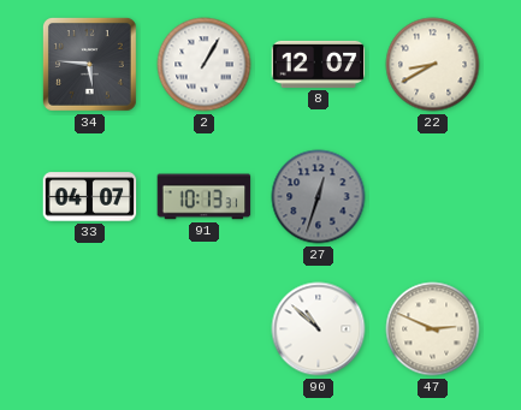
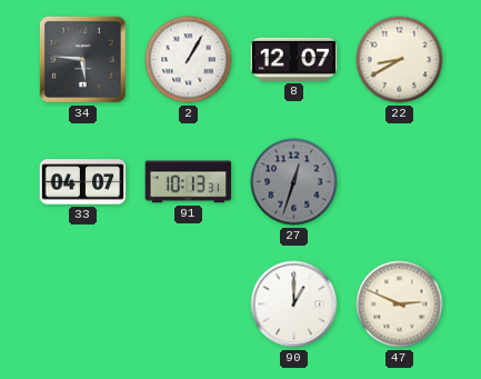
90: 10:52 -> 1:00
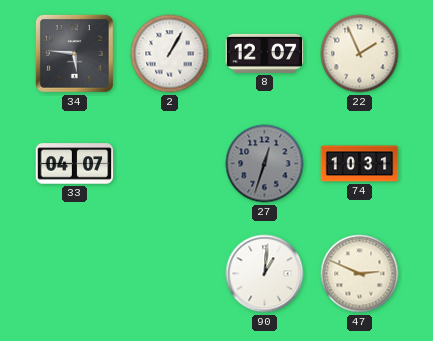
22: 8:40 -> 1:56
91: 10:13 -> none
74: none -> 10:31
90: 1:00 -> 1:01
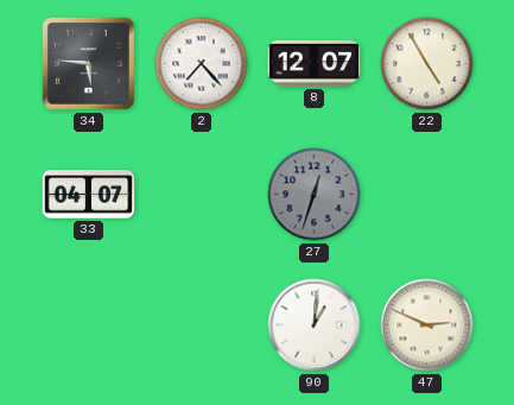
2: 1:05 -> 7:23
22: 1:56 -> 4:55
74: 10:31 -> none
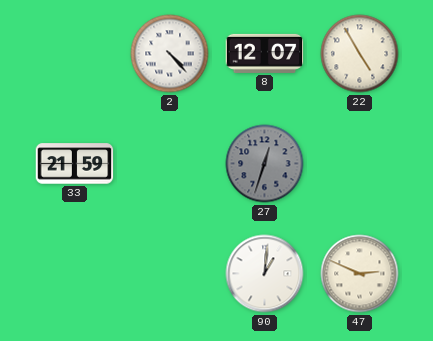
34: 5:46 -> none
2: 7:23 -> 4:23
33: 04:07 -> 21:59
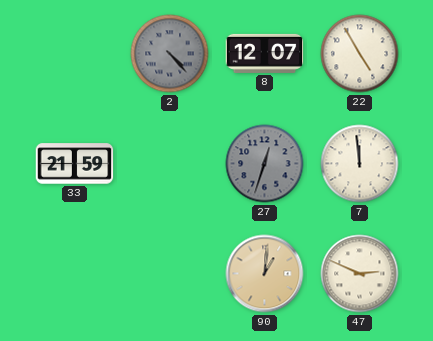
2 dial: white -> grey
7: none -> 11:59
90 dial: white -> champagne
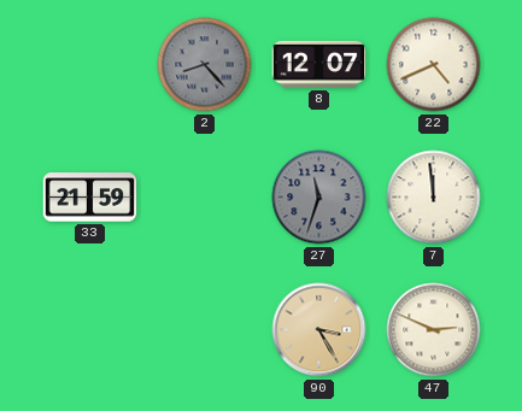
2: 4:23 -> 8:23
22: 4:55 -> 4:41
27: 12:33 -> 11:33
90: 1:01 -> 3:25
